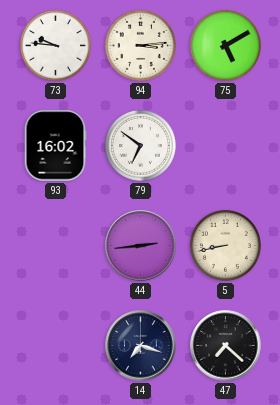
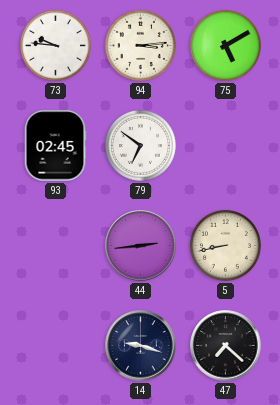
93: 16:02 -> 02:45
14: 7:18 -> 9:18
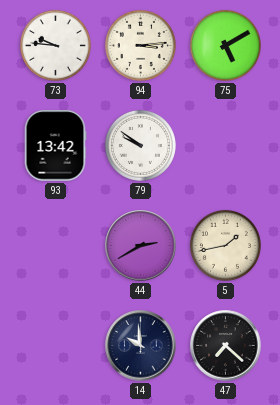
93: 02:45 -> 13:42
79: 6:51 -> 9:51
44: 2:44 -> 2:40
5: 8:43 -> 1:43
14: 9:18 -> 9:59
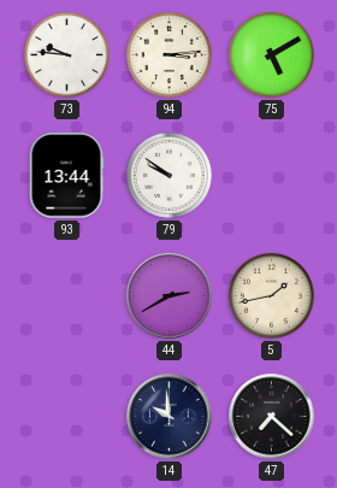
93: 13:42 -> 13:44
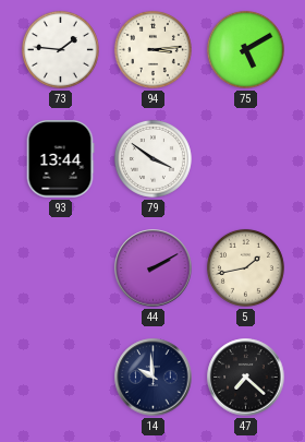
73: 9:46 -> 1:46
79: 9:51 -> 3:51
44: 2:40 -> 2:10
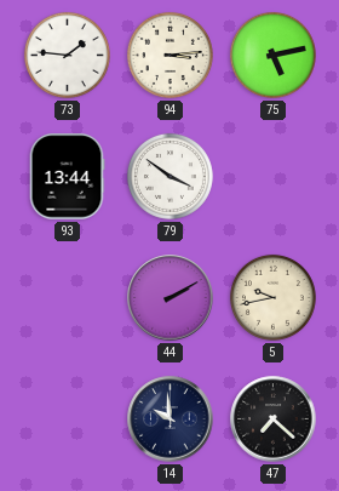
75: 5:10 -> 5:13
5: 1:43 -> 9:43
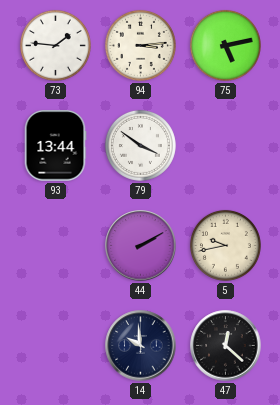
47: 7:22 -> 12:22
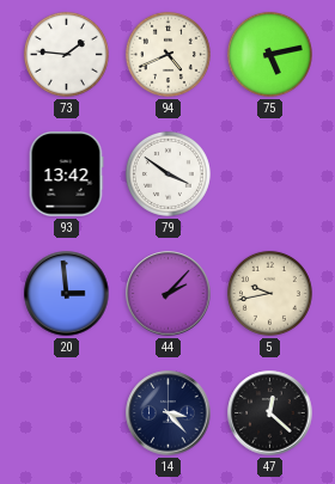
94: 3:14 -> 4:41
93: 13:44 -> 13:42
20: none -> 2:59
44: 2:10 -> 2:07
14: 9:59 -> 3:23
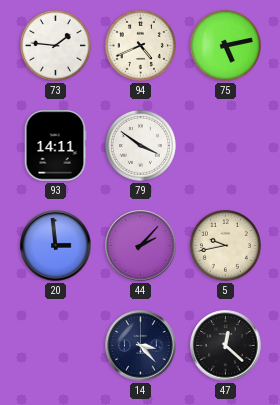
93: 13:42 -> 14:11
